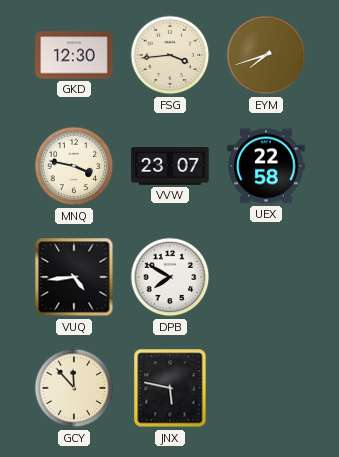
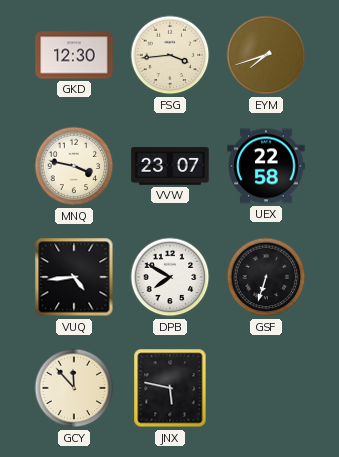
GSF: none -> 6:33
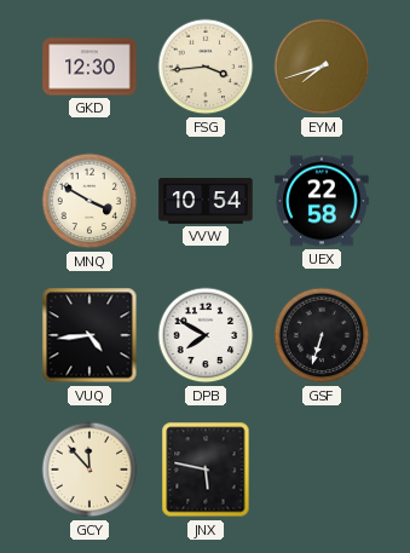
MNQ: 3:47 -> 3:50
VVW: 23:07 -> 10:54
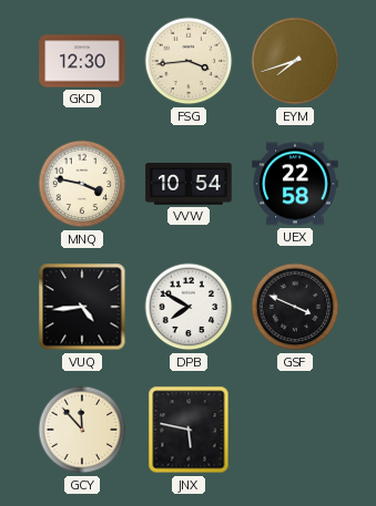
MNQ: 3:50 -> 3:47
GSF: 6:33 -> 3:49
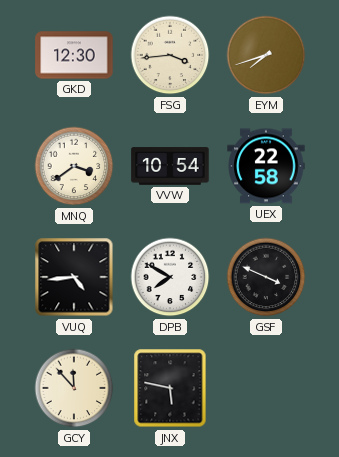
MNQ: 3:47 -> 3:39
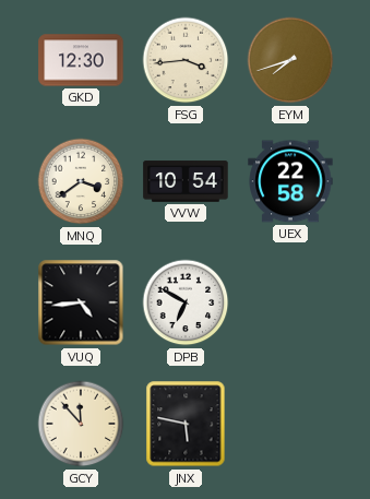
DPB: 7:50 -> 6:50
GSF: 3:49 -> none
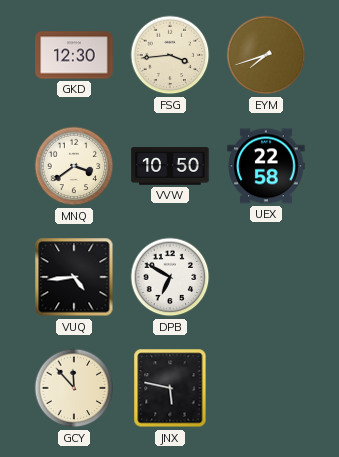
VVW: 10:54 -> 10:50
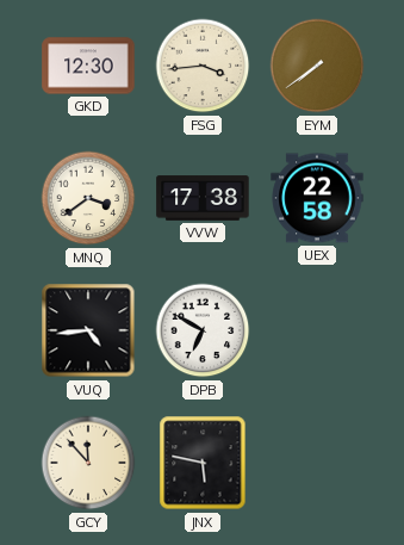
EYM: 7:42 -> 7:39
VVW: 10:50 -> 17:38
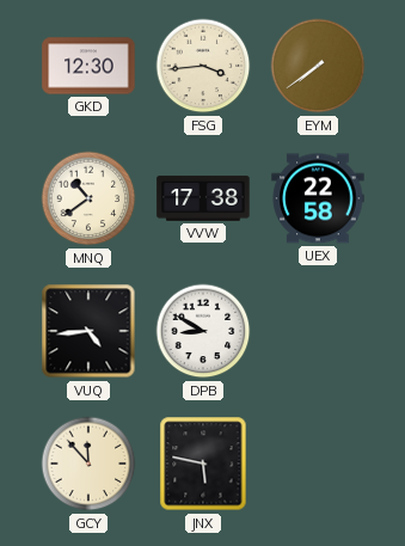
MNQ: 3:39 -> 10:39
DPB: 6:50 -> 8:50
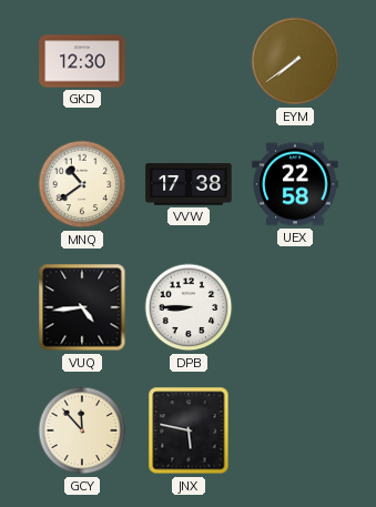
FSG: 3:44 -> none
DPB: 8:50 -> 8:45
